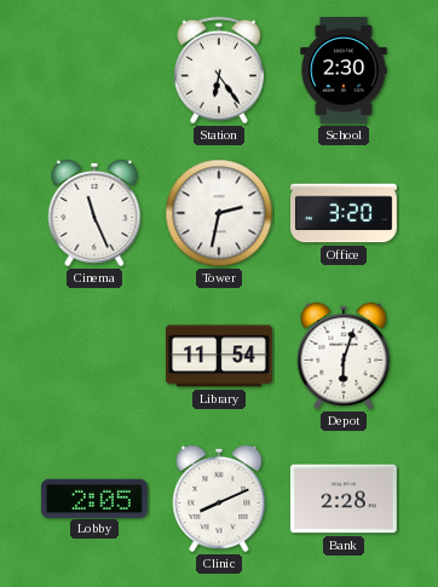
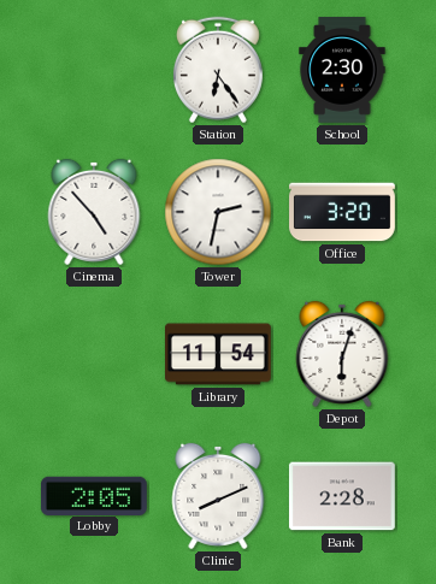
Cinema: 11:26 -> 4:53
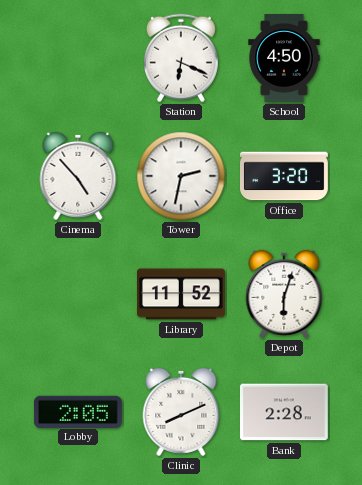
Station: 6:24 -> 6:19
School: 2:30 -> 4:50
Library: 11:54 -> 11:52
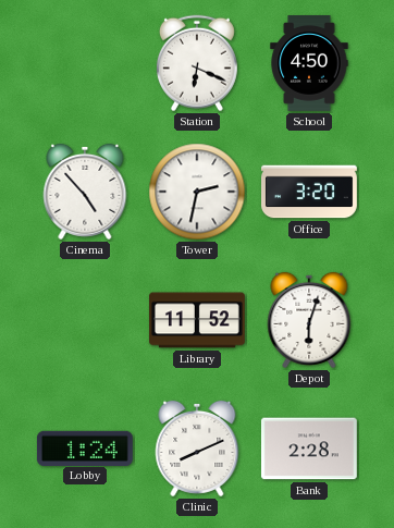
Lobby: 2:05 -> 1:24
